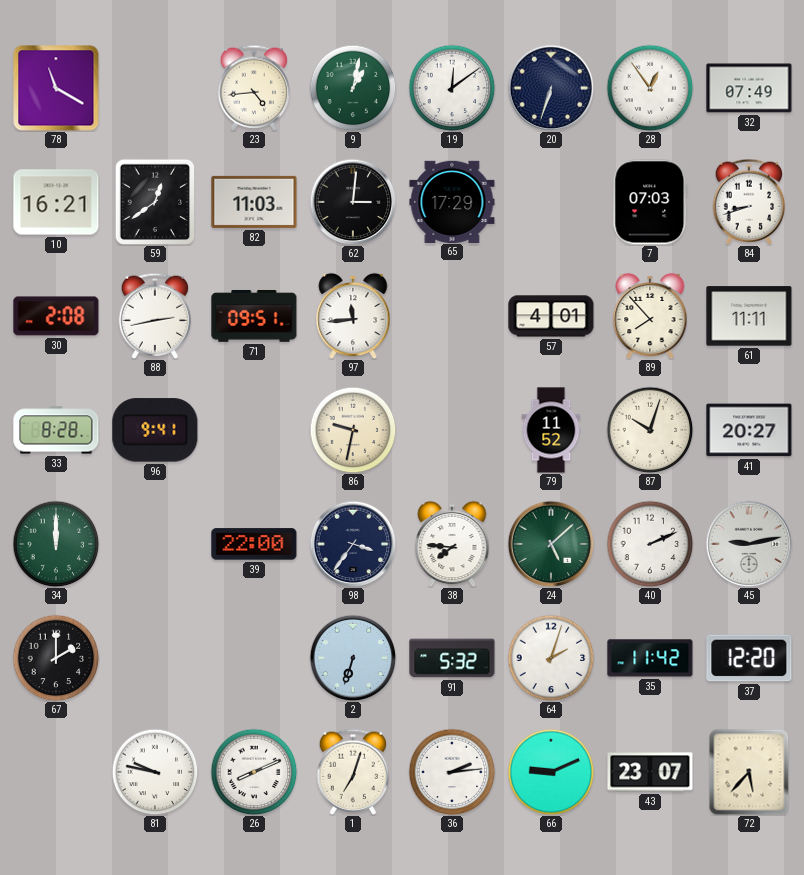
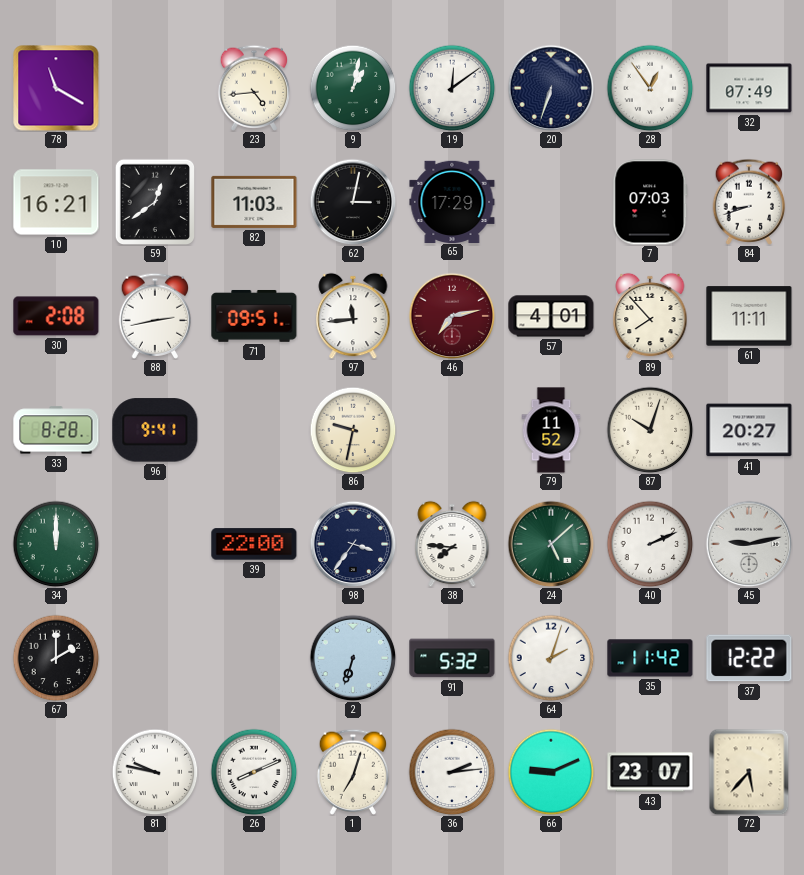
62: 3:01 -> 3:02
46: none -> 7:13
37: 12:20 -> 12:22
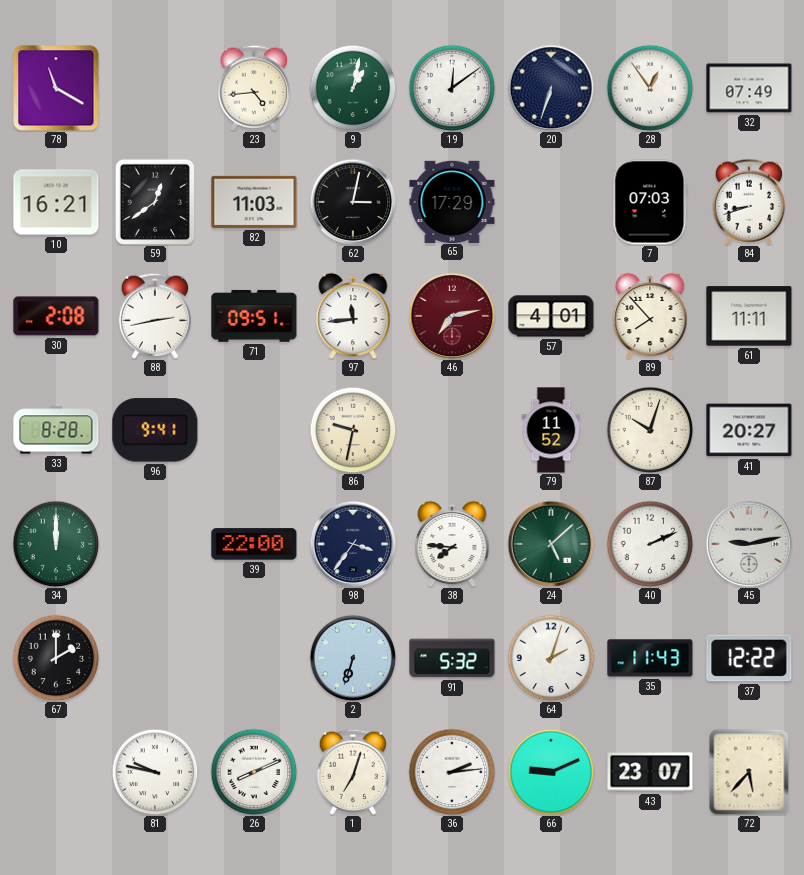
35: 11:42 -> 11:43
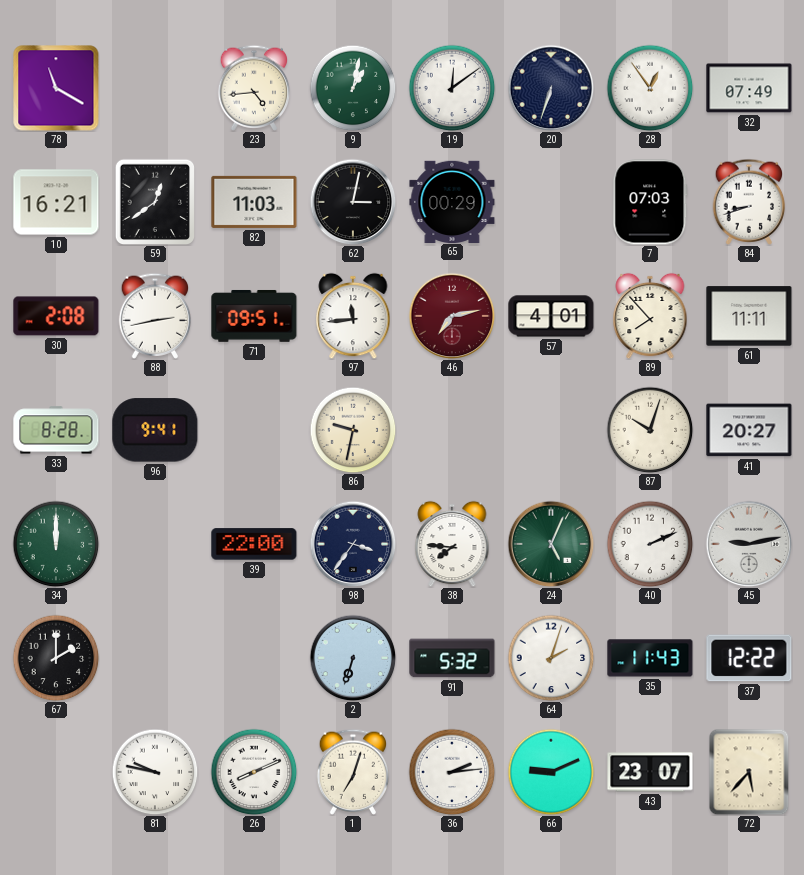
65: 17:29 -> 00:29
79: 11:52 -> none
24: 5:08 -> 5:04
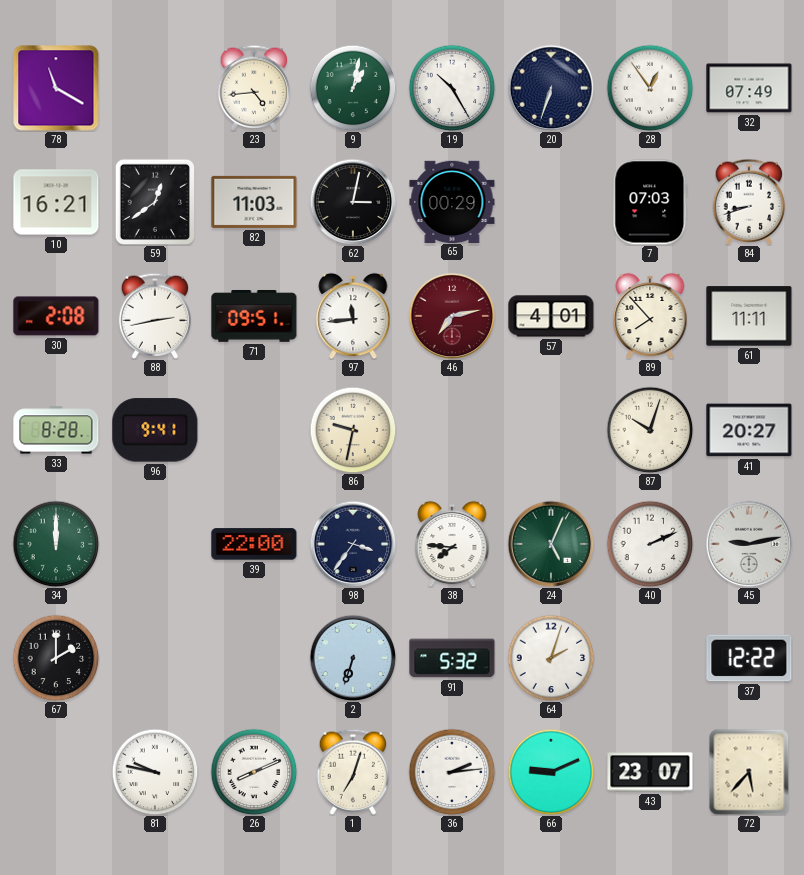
19: 12:09 -> 10:25
35: 11:43 -> none
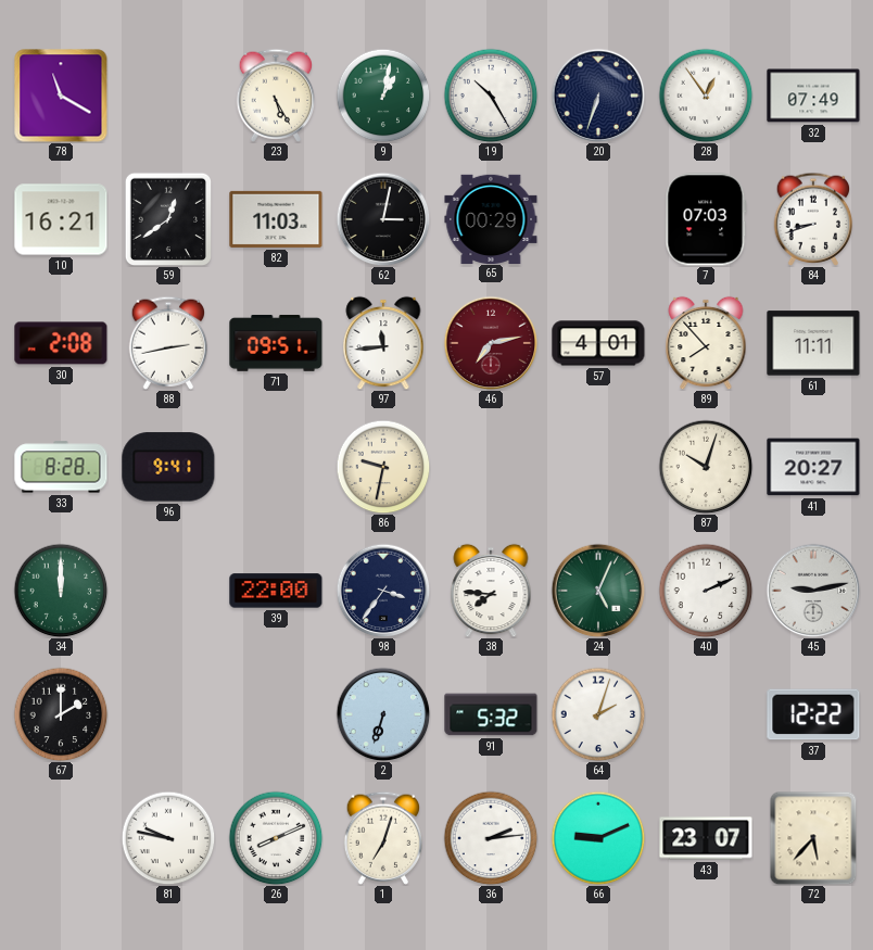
23: 4:44 -> 5:25
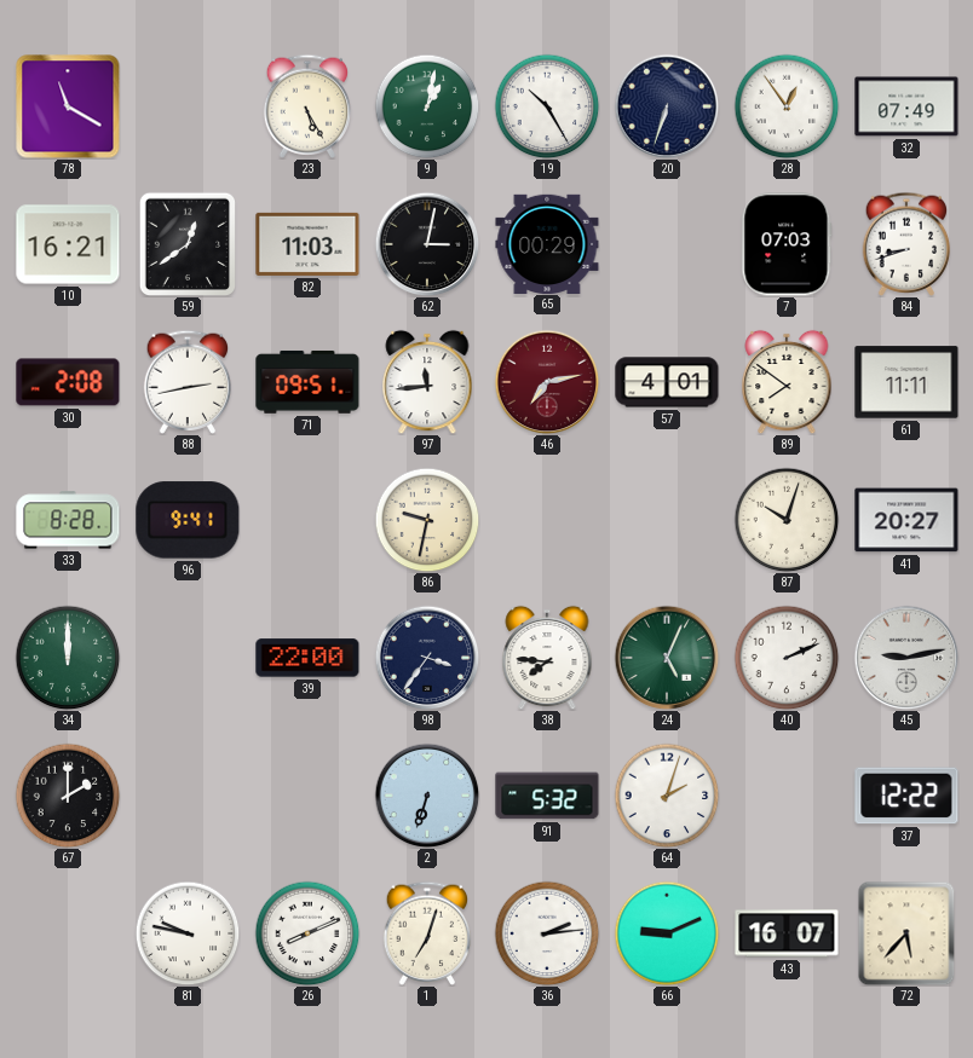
89: 7:53 -> 7:51
43: 23:07 -> 16:07
